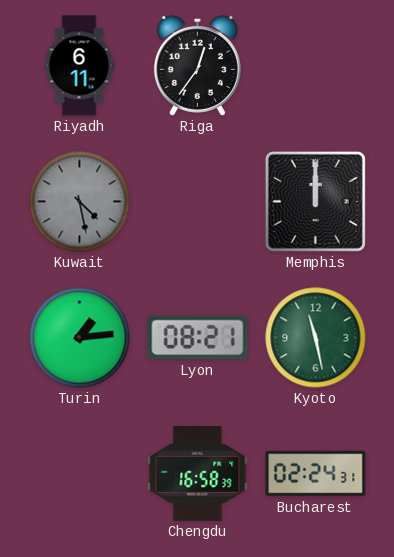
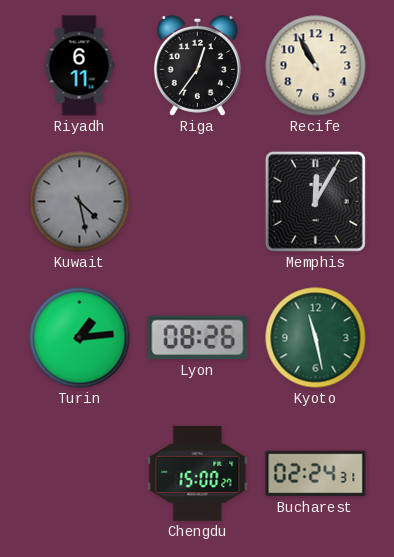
Recife: none -> 10:55
Memphis: 12:00 -> 12:05
Lyon: 08:21 -> 08:26
Chengdu: 16:58 -> 15:00
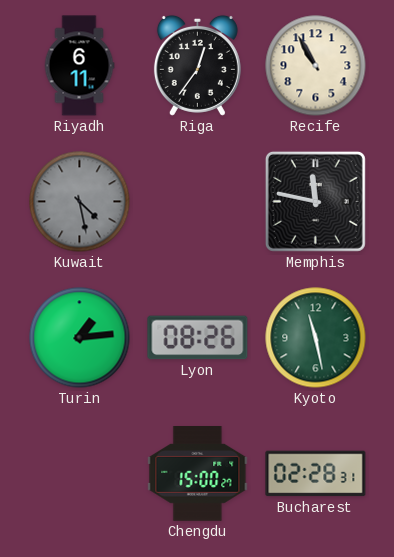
Memphis: 12:05 -> 11:47
Bucharest: 02:24 -> 02:28
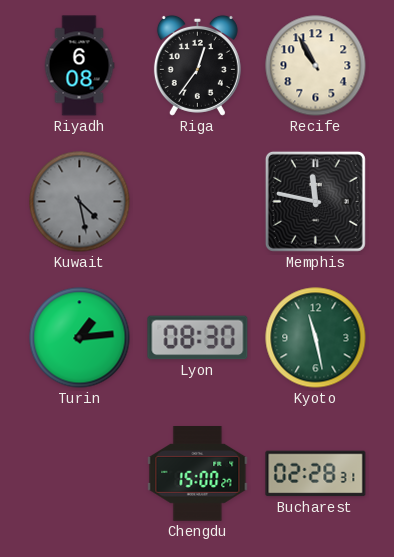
Riyadh: 6:11 -> 6:08
Lyon: 08:26 -> 08:30
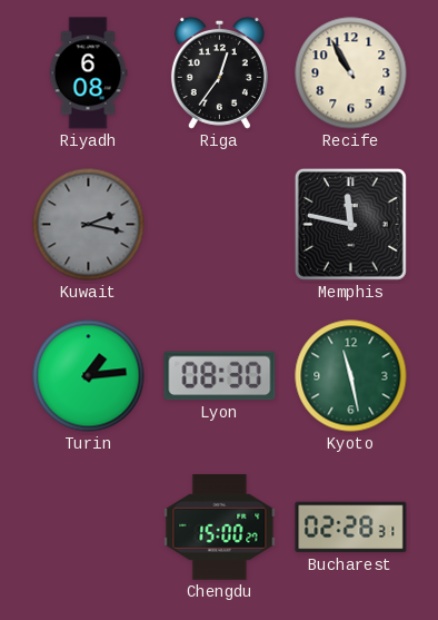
Kuwait: 4:28 -> 2:17
